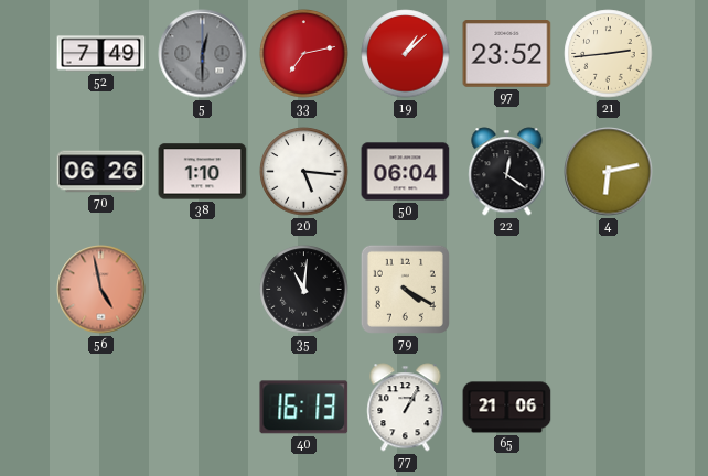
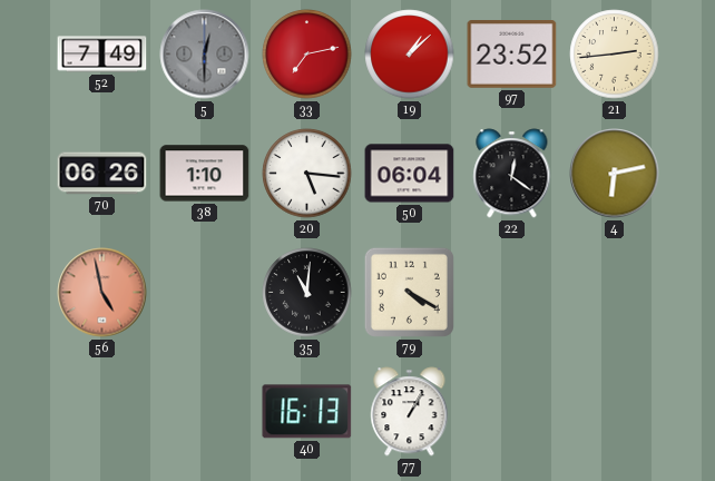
65: 21:06 -> none
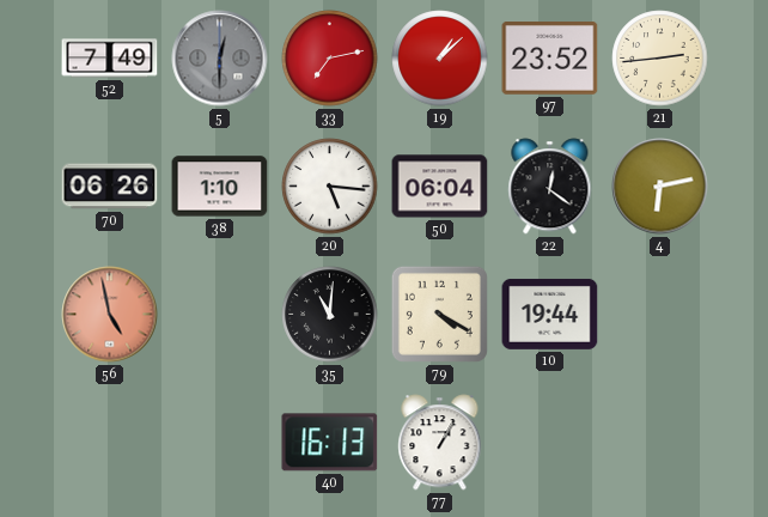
10: none -> 19:44
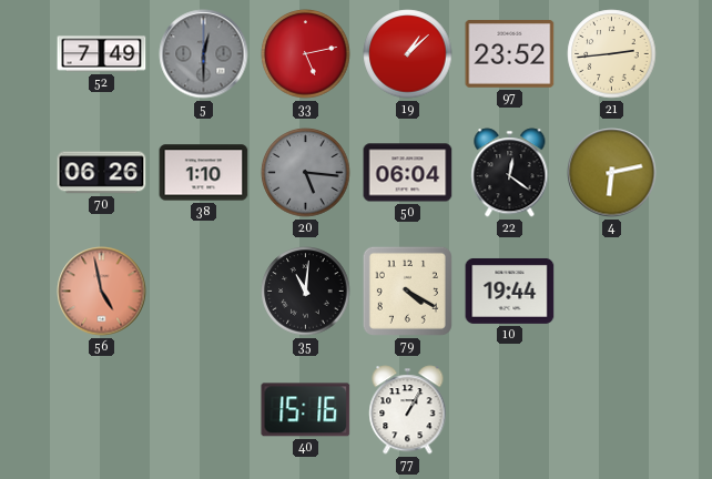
33: 7:13 -> 5:13
20 dial: white -> grey
40: 16:13 -> 15:16
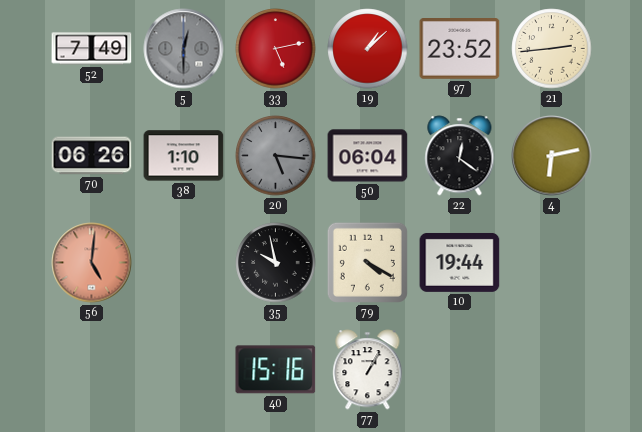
56: 4:58 -> 5:01
35: 11:01 -> 9:58
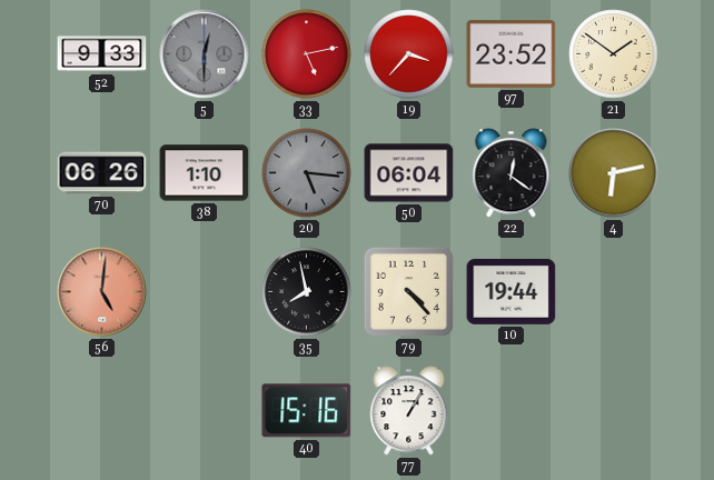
52: 7:49 -> 9:33
19: 1:08 -> 3:37
21: 2:44 -> 1:51
35: 9:58 -> 7:58
79: 4:20 -> 4:23
